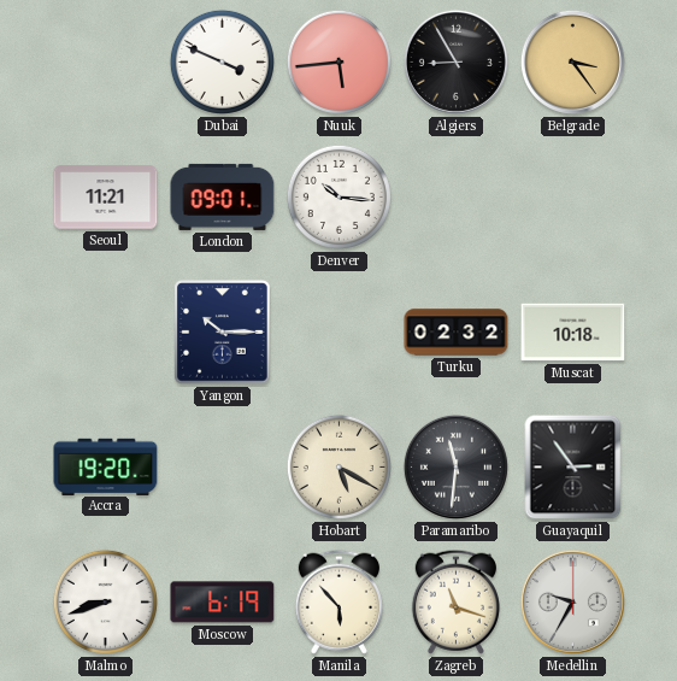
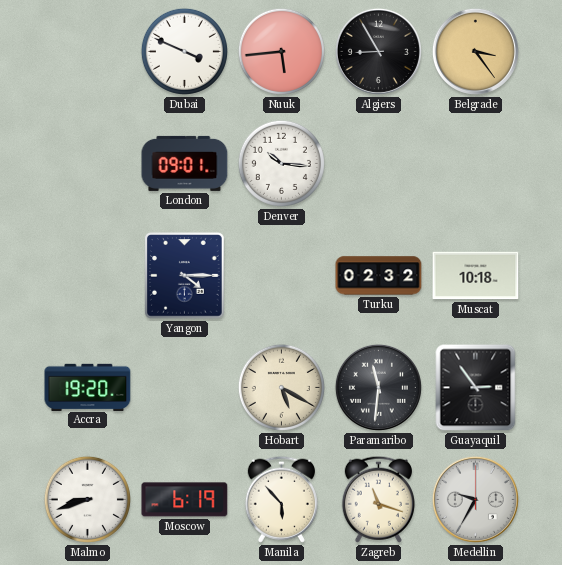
Seoul: 11:21 -> none
Yangon: 10:15 -> 4:15
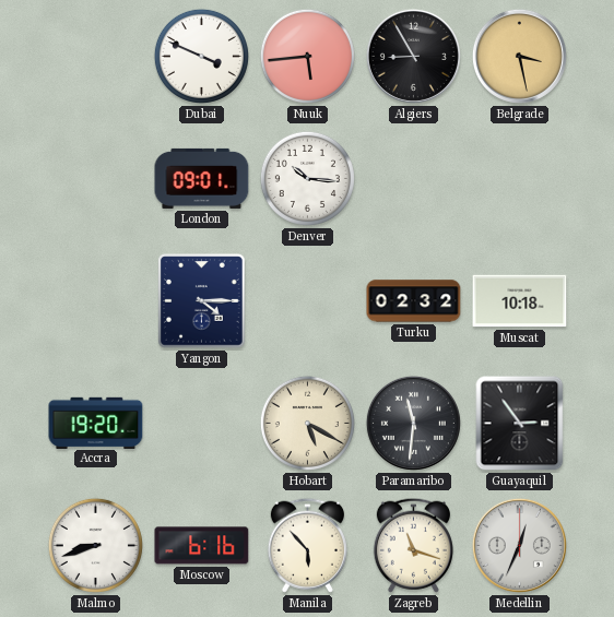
Belgrade: 3:24 -> 3:28
Moscow: 6:19 -> 6:16
Medellin: 9:35 -> 12:34
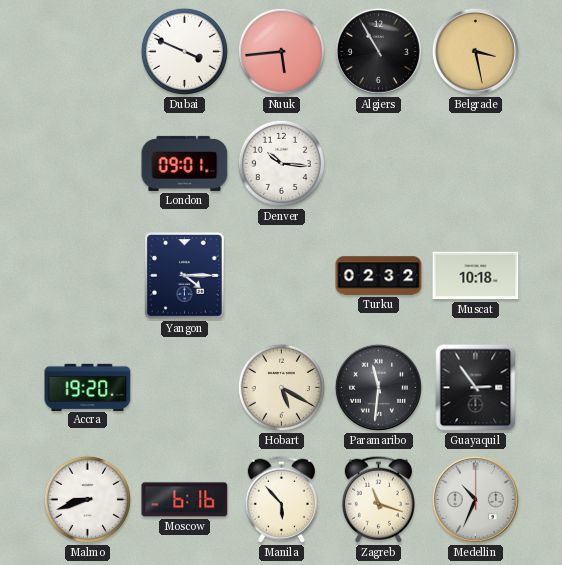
Algiers: 8:55 -> 10:55
Medellin: 12:34 -> 10:34
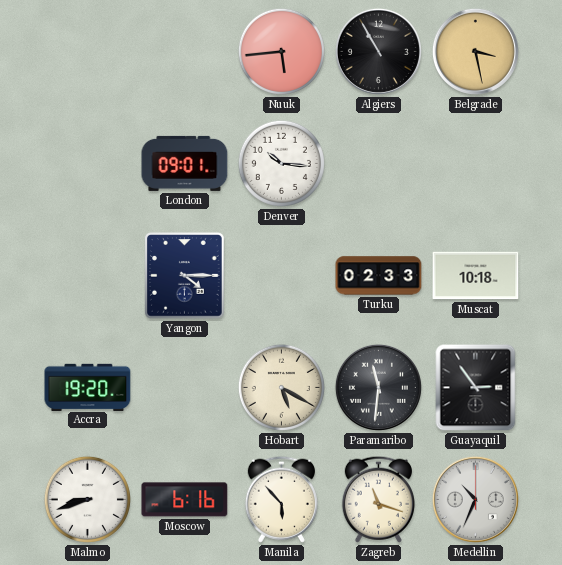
Dubai: 3:49 -> none
Turku: 02:32 -> 02:33
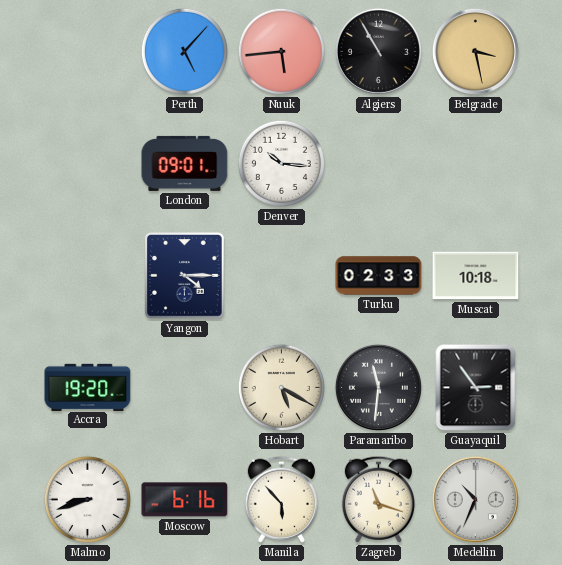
Perth: none -> 5:07
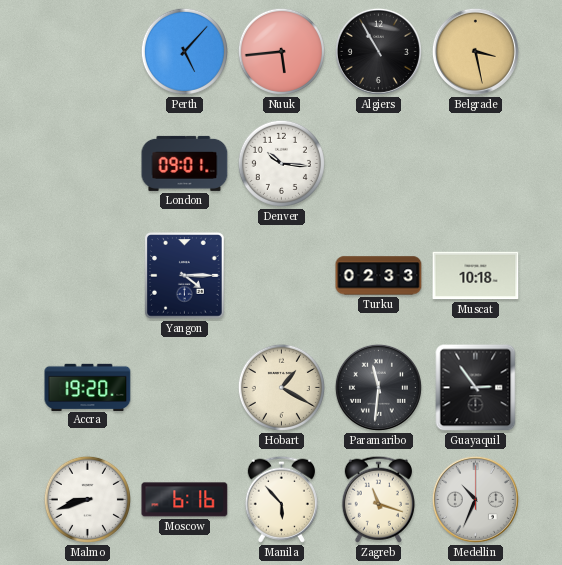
Hobart: 5:20 -> 1:20
